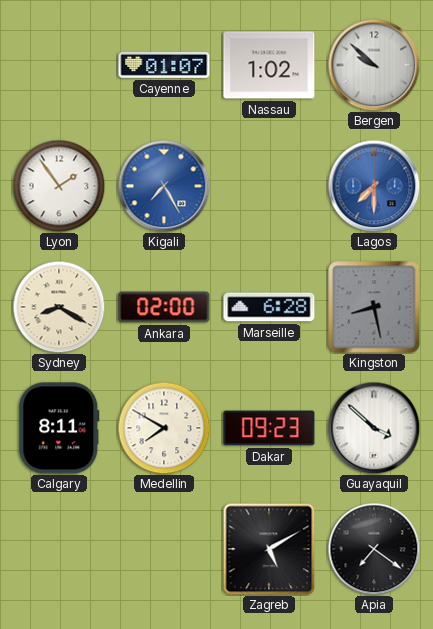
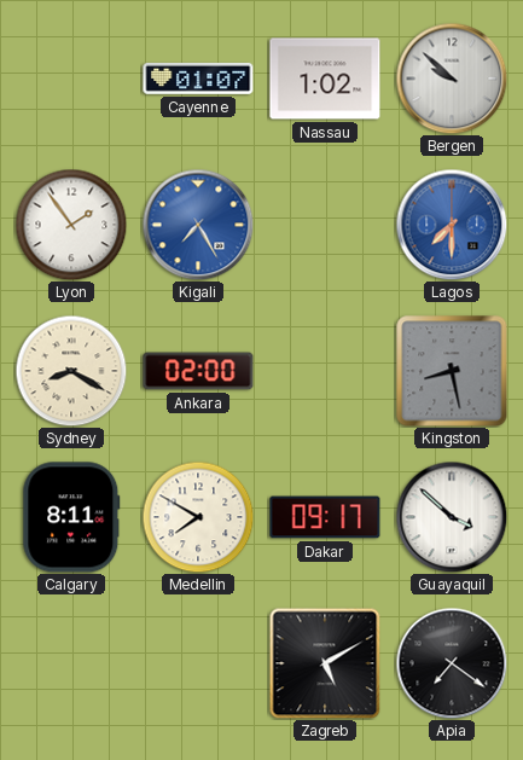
Marseille: 6:28 -> none
Dakar: 09:23 -> 09:17
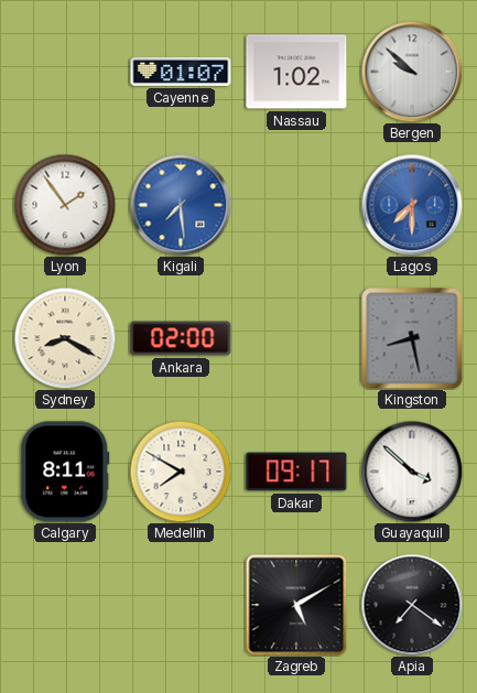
Kigali: 7:25 -> 7:29
